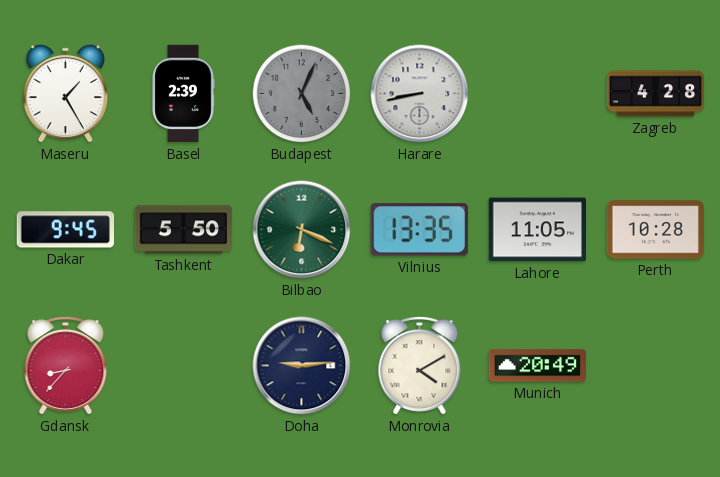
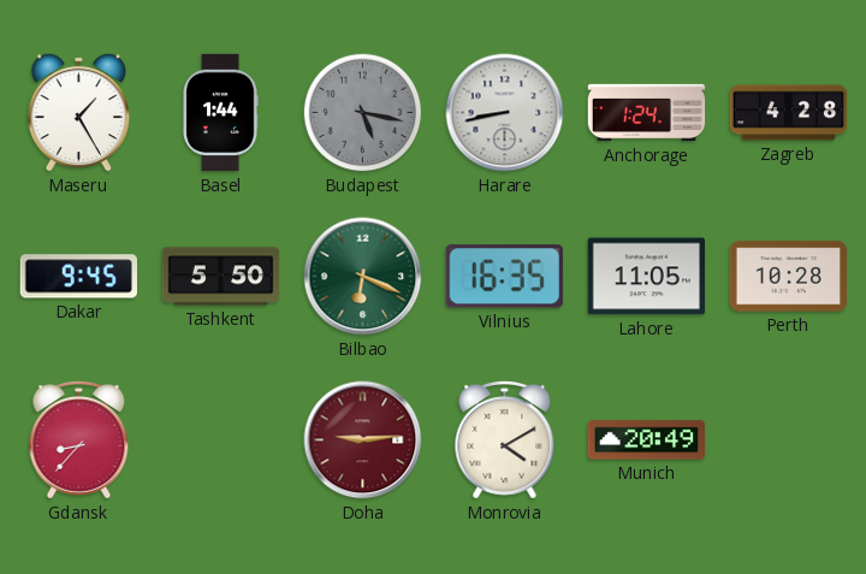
Basel: 2:39 -> 1:44
Budapest: 5:04 -> 5:17
Anchorage: none -> 1:24
Vilnius: 13:35 -> 16:35
Doha dial: navy -> burgundy
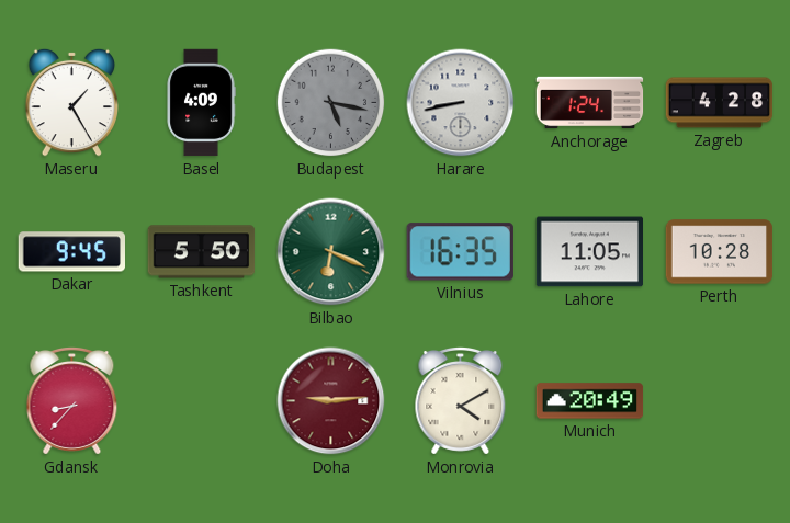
Basel: 1:44 -> 4:09
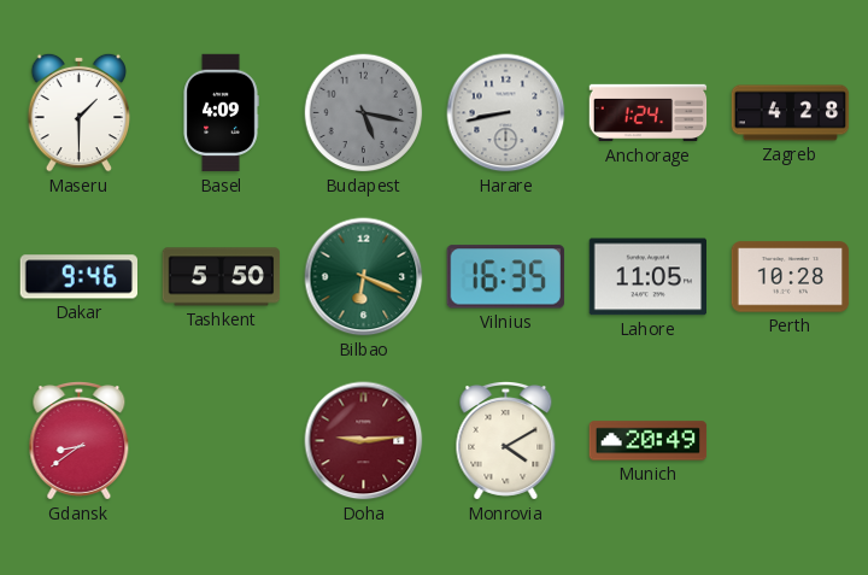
Maseru: 1:25 -> 1:30
Dakar: 9:45 -> 9:46
Gdansk: 8:37 -> 8:39
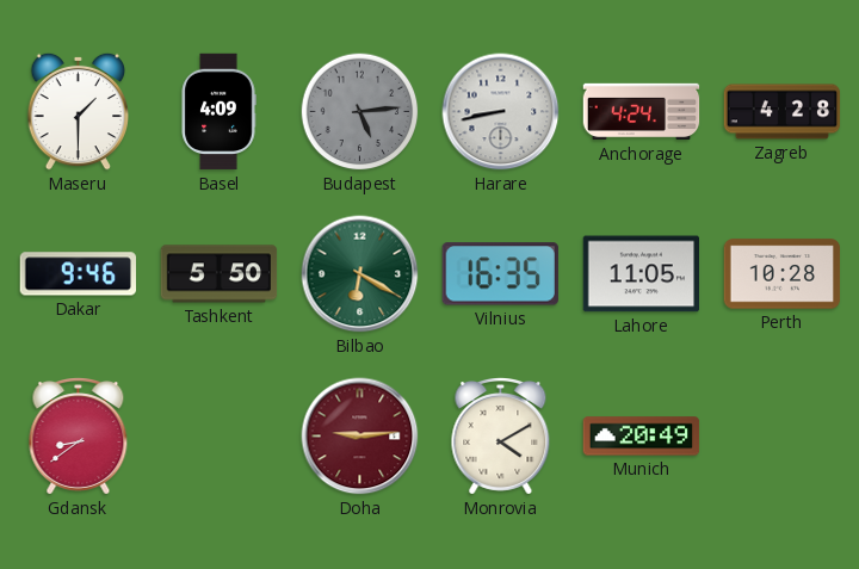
Budapest: 5:17 -> 5:14
Anchorage: 1:24 -> 4:24
Bilbao: 6:19 -> 6:20
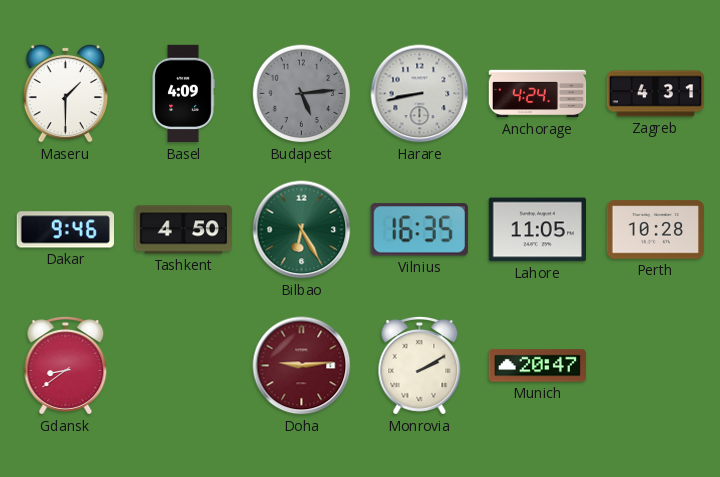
Zagreb: 4:28 -> 4:31
Tashkent: 5:50 -> 4:50
Bilbao: 6:20 -> 6:25
Monrovia: 4:10 -> 2:10
Munich: 20:49 -> 20:47
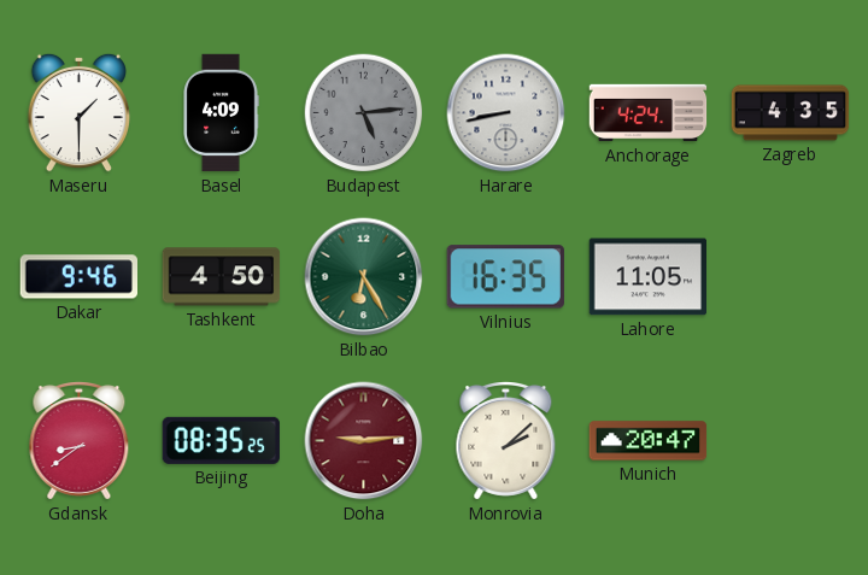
Zagreb: 4:31 -> 4:35
Perth: 10:28 -> none
Beijing: none -> 08:35
Monrovia: 2:10 -> 2:08
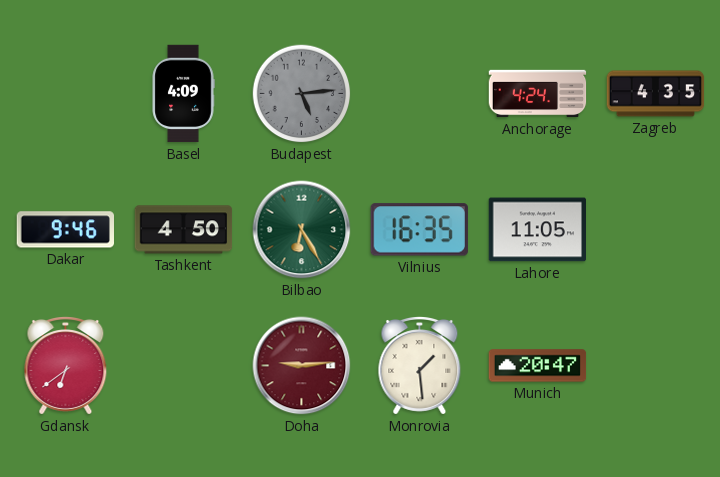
Maseru: 1:30 -> none
Harare: 8:43 -> none
Gdansk: 8:39 -> 6:39
Beijing: 08:35 -> none
Monrovia: 2:08 -> 1:29
